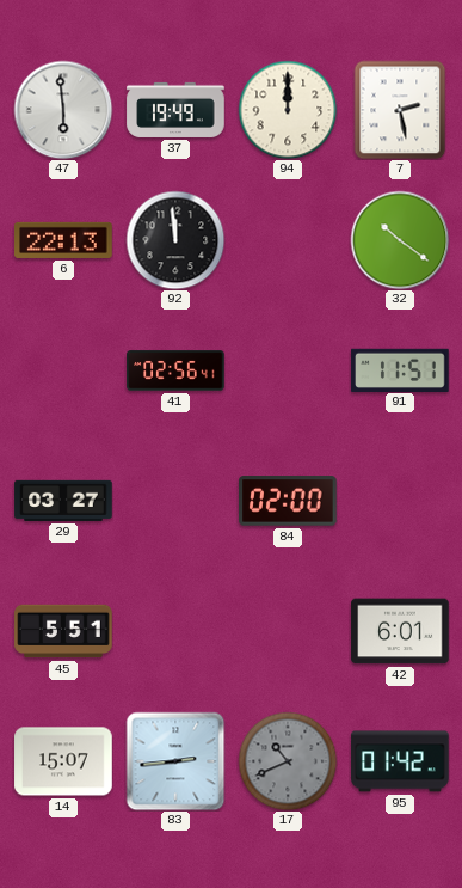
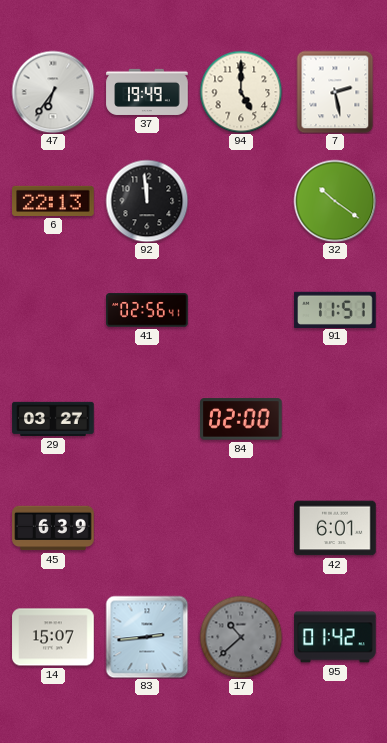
47: 5:59 -> 6:36
94: 12:00 -> 5:00
45: 5:51 -> 6:39
17: 10:41 -> 10:38
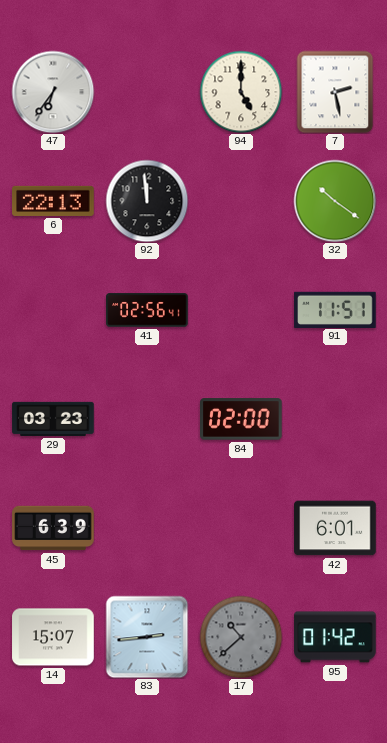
37: 19:49 -> none
29: 03:27 -> 03:23
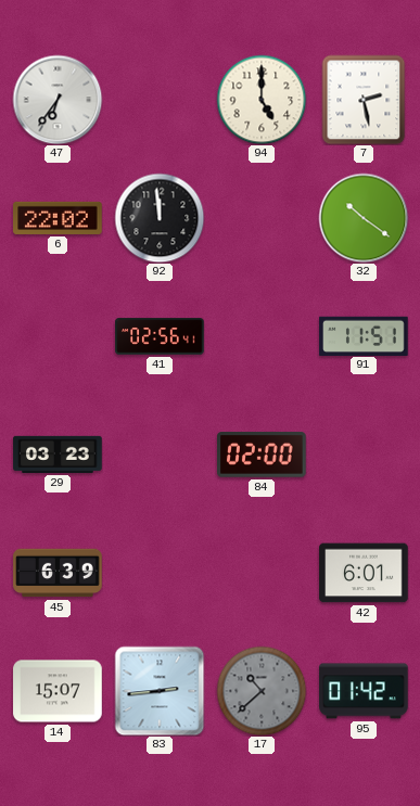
6: 22:13 -> 22:02
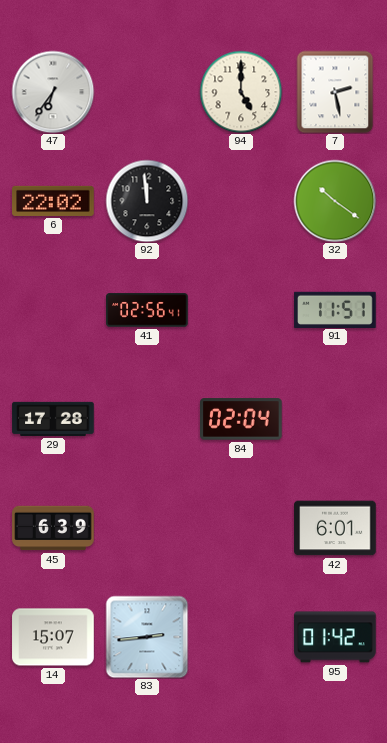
29: 03:23 -> 17:28
84: 02:00 -> 02:04
17: 10:38 -> none
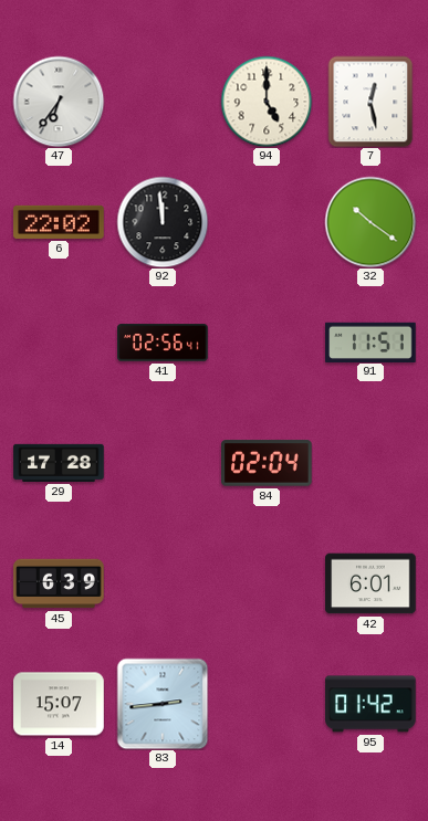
7: 2:28 -> 12:28
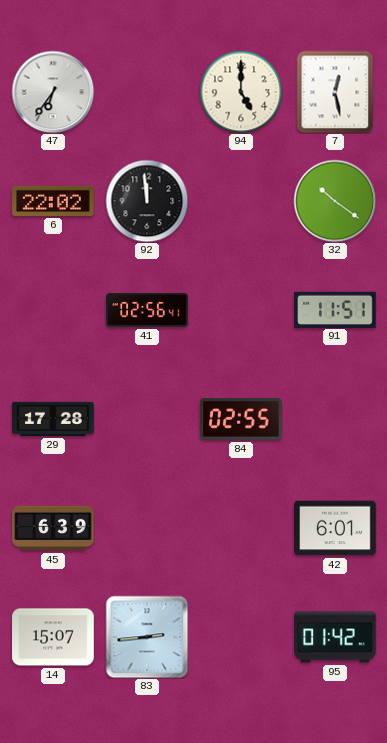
84: 02:04 -> 02:55
